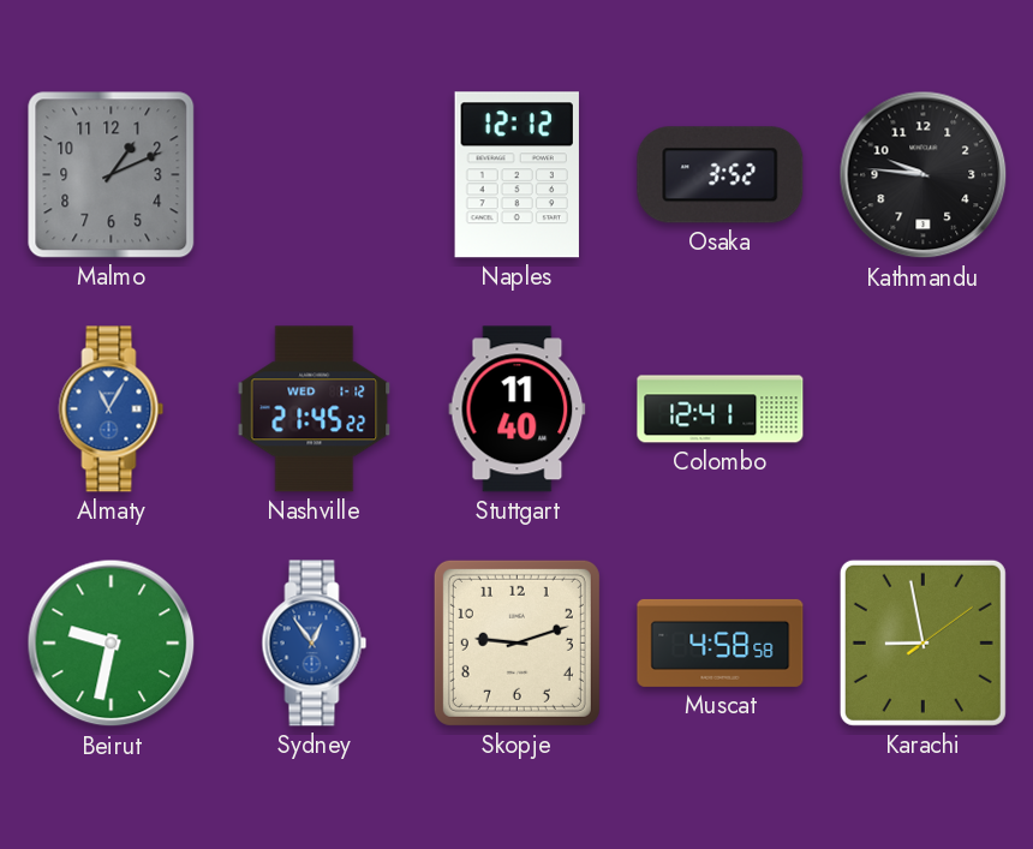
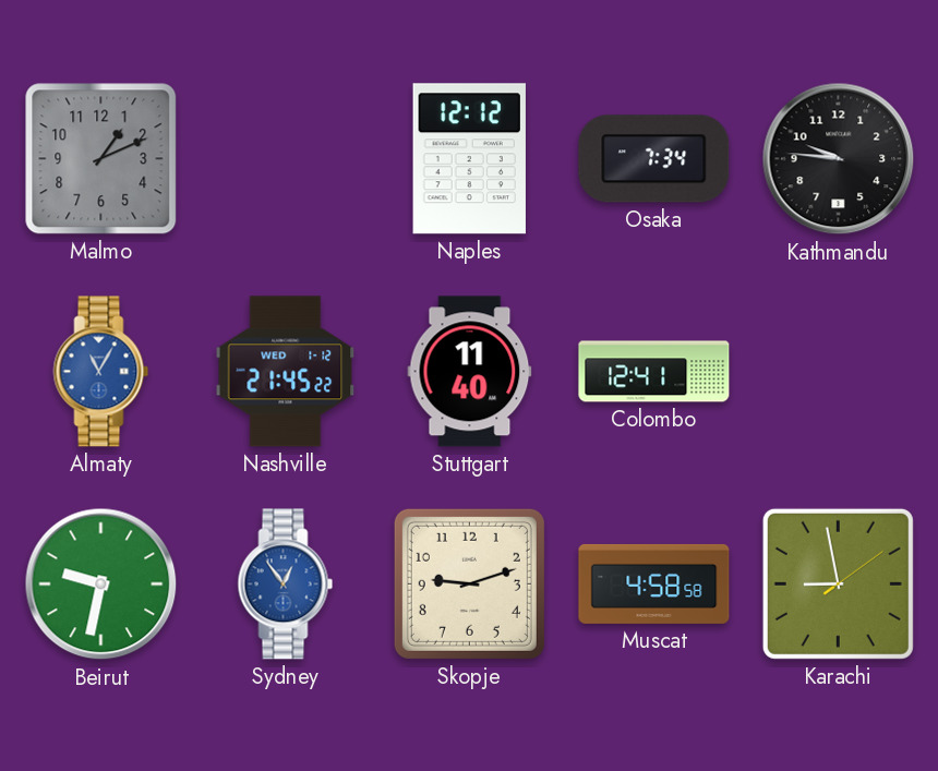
Osaka: 3:52 -> 7:34
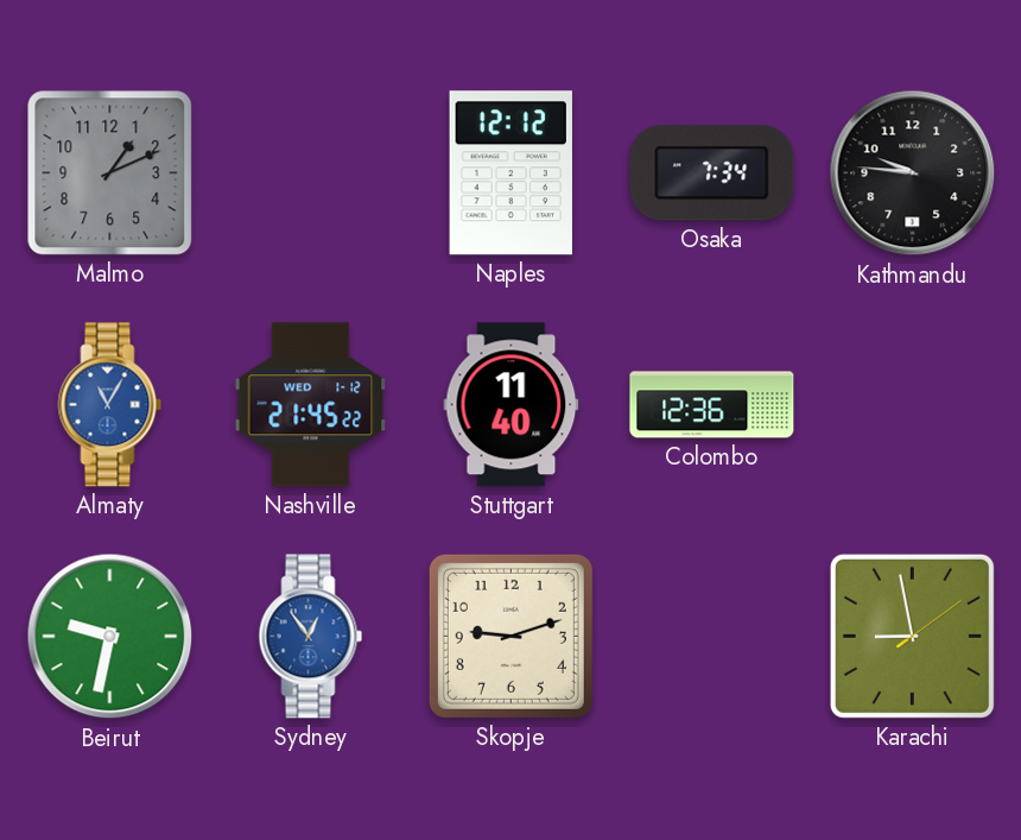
Colombo: 12:41 -> 12:36
Muscat: 4:58 -> none
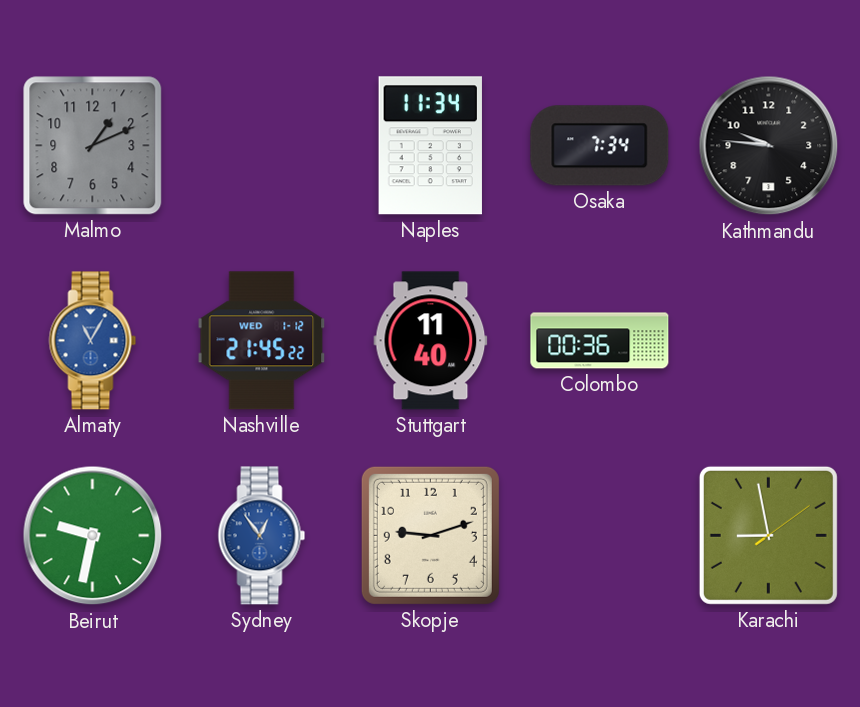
Naples: 12:12 -> 11:34
Colombo: 12:36 -> 00:36
